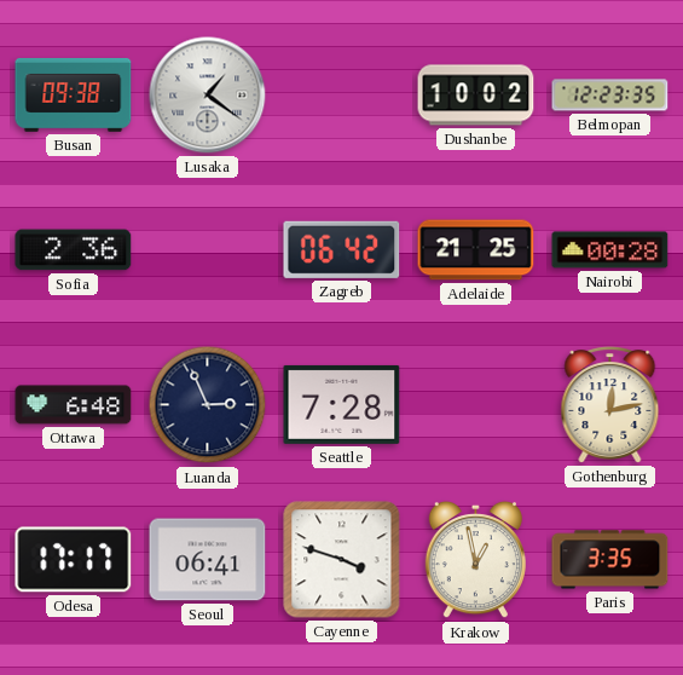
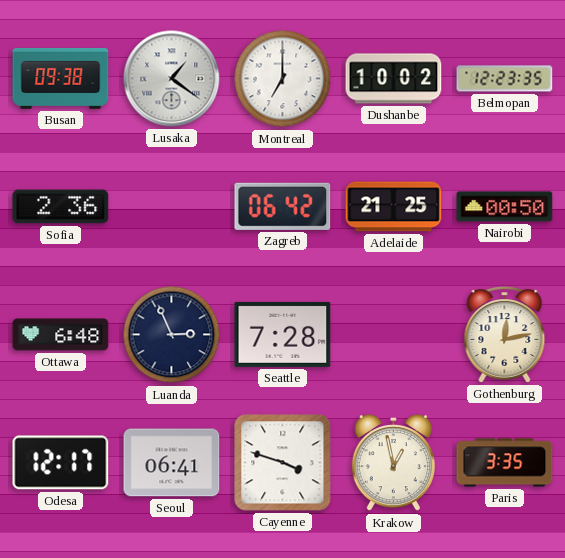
Montreal: none -> 7:00
Nairobi: 00:28 -> 00:50
Odesa: 17:17 -> 12:17
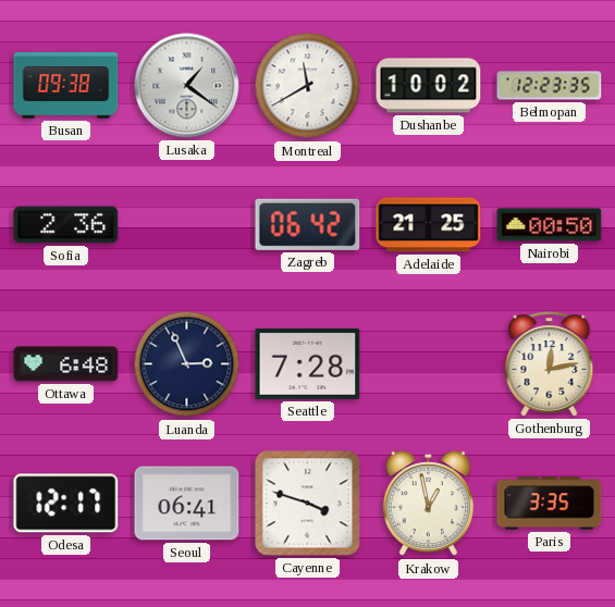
Montreal: 7:00 -> 11:40
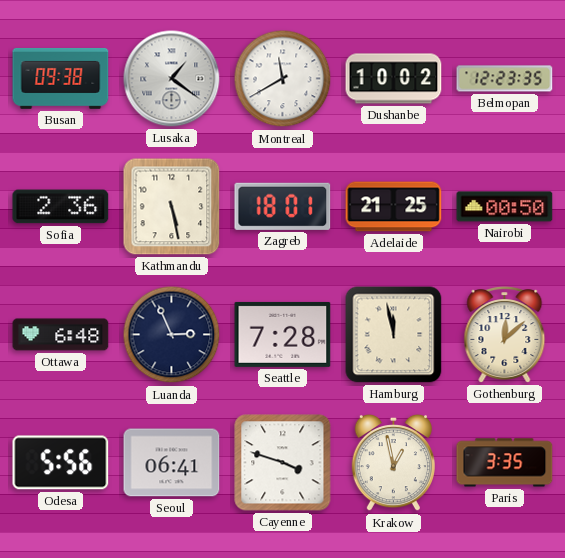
Kathmandu: none -> 5:28
Zagreb: 06:42 -> 18:01
Hamburg: none -> 11:58
Gothenburg: 12:13 -> 12:08
Odesa: 12:17 -> 5:56
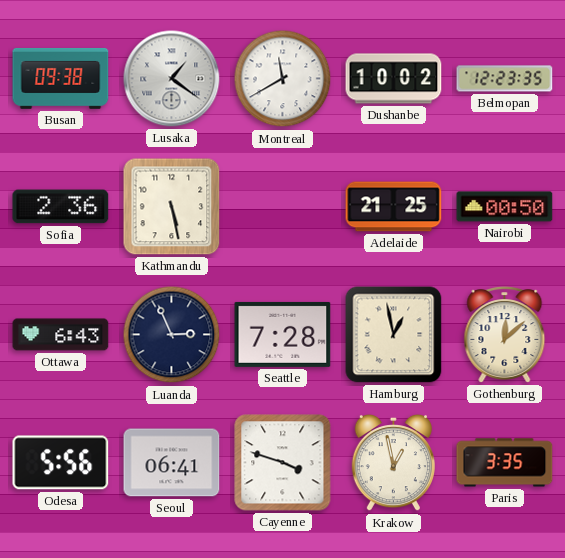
Zagreb: 18:01 -> none
Ottawa: 6:48 -> 6:43
Hamburg: 11:58 -> 12:58
